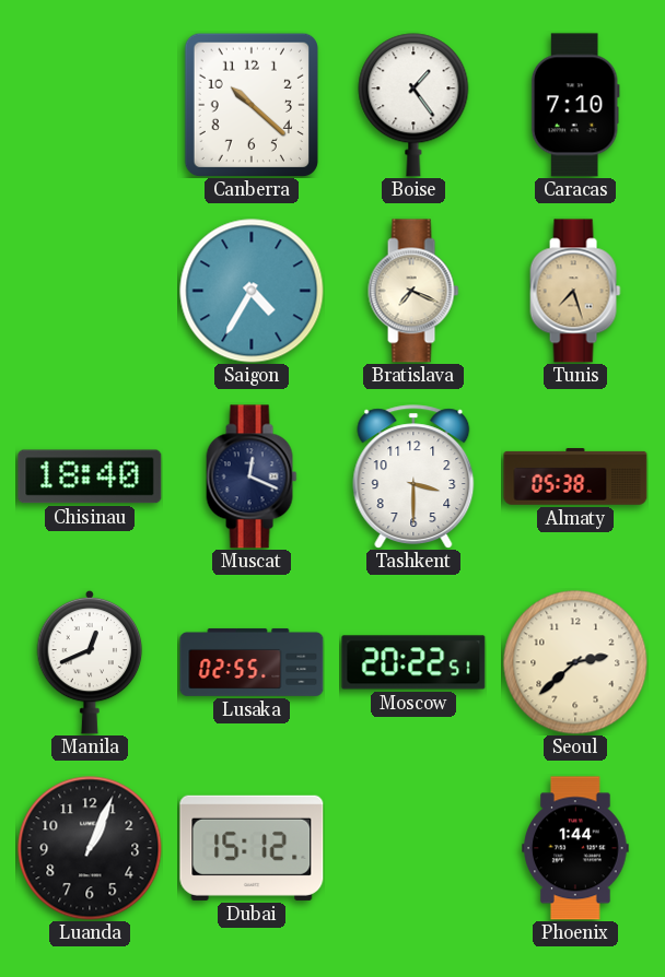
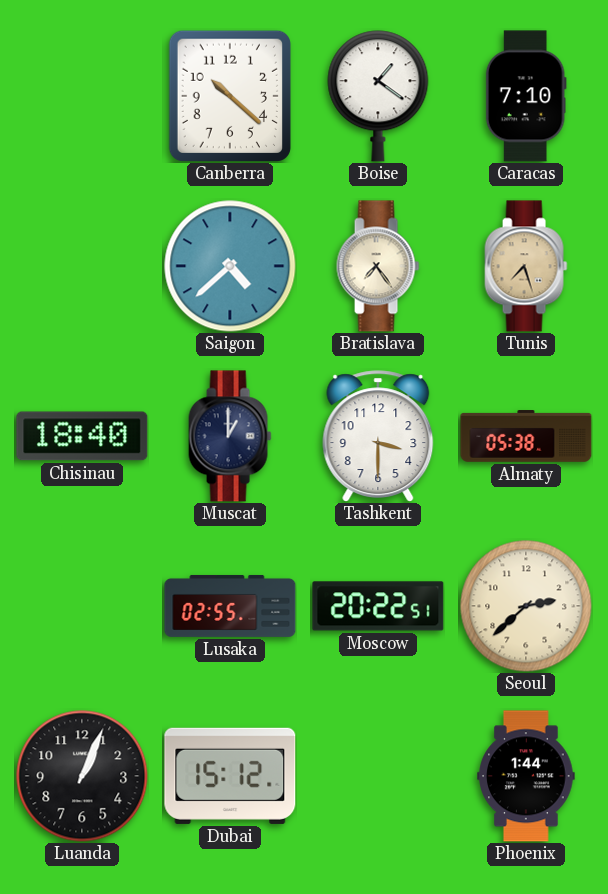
Boise: 1:24 -> 1:21
Saigon: 4:35 -> 4:38
Bratislava: 7:19 -> 7:24
Muscat: 12:19 -> 1:00
Manila: 12:41 -> none
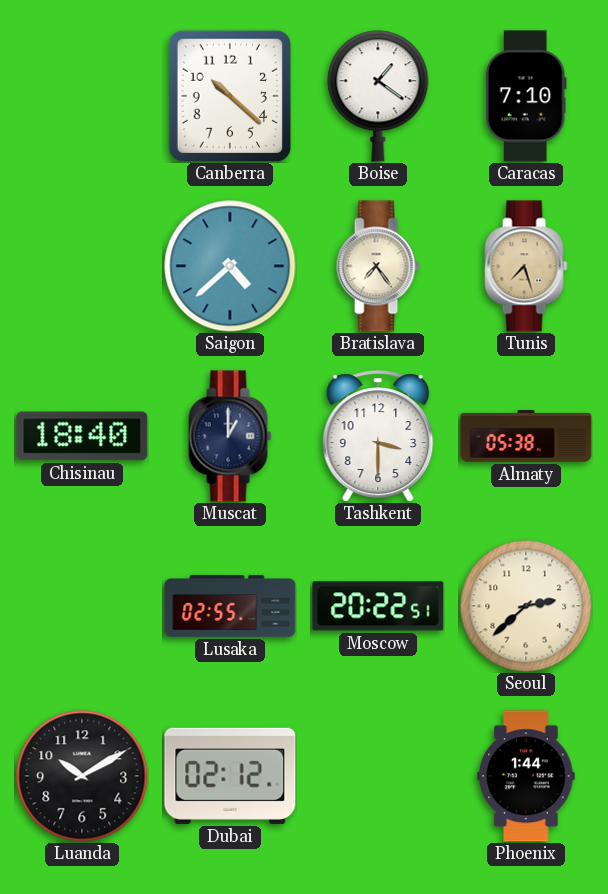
Luanda: 1:04 -> 10:10
Dubai: 15:12 -> 02:12
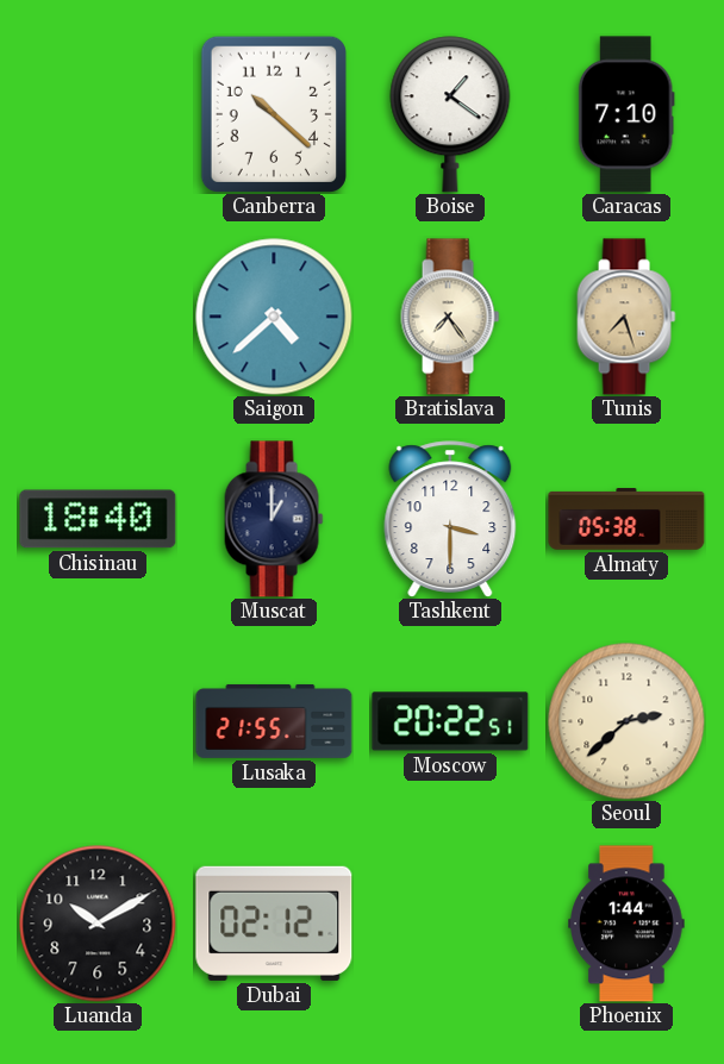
Lusaka: 02:55 -> 21:55
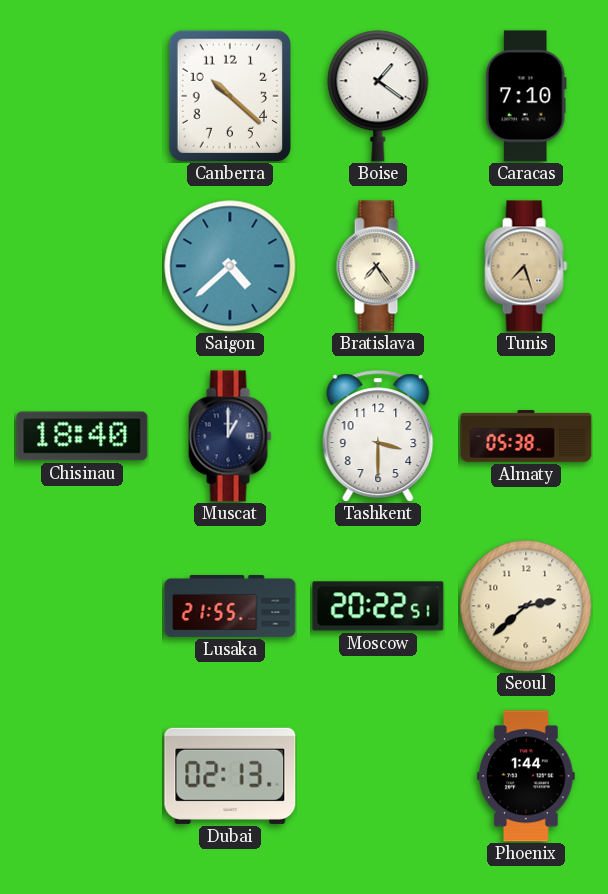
Luanda: 10:10 -> none
Dubai: 02:12 -> 02:13
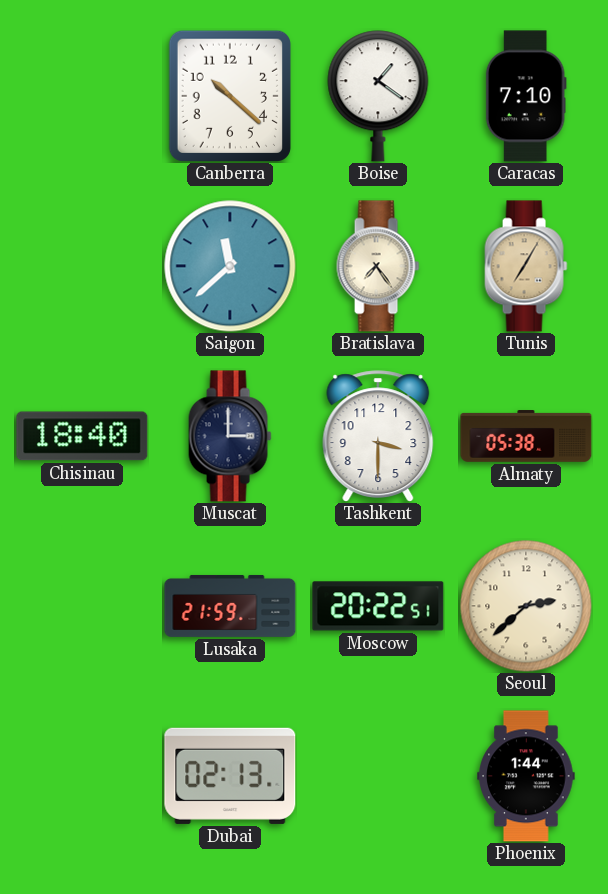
Saigon: 4:38 -> 11:38
Tunis: 7:27 -> 7:05
Muscat: 1:00 -> 3:00
Lusaka: 21:55 -> 21:59
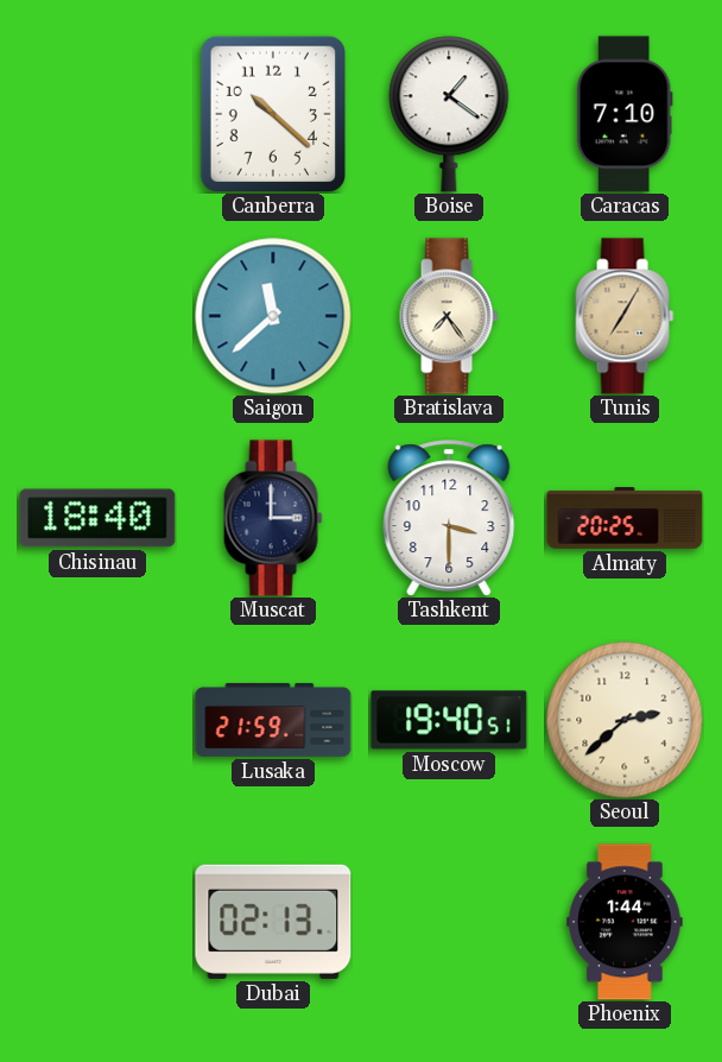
Almaty: 05:38 -> 20:25
Moscow: 20:22 -> 19:40
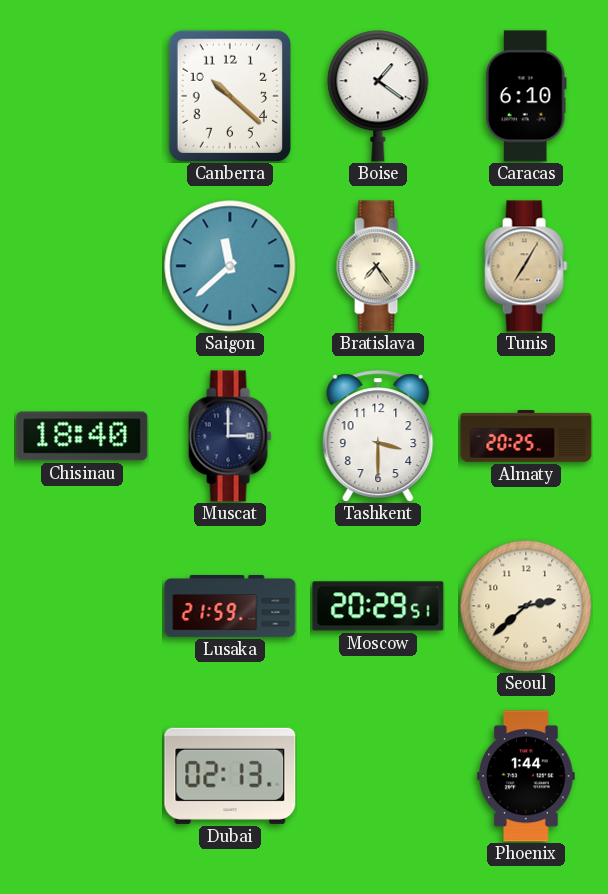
Caracas: 7:10 -> 6:10
Moscow: 19:40 -> 20:29
